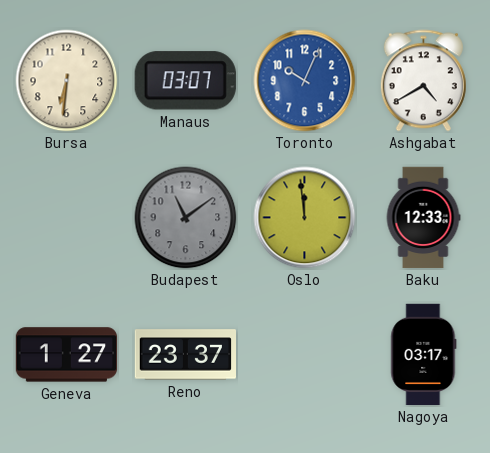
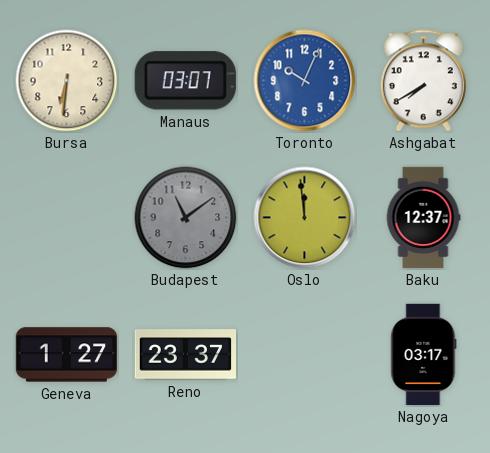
Ashgabat: 4:40 -> 7:40
Baku: 12:33 -> 12:37
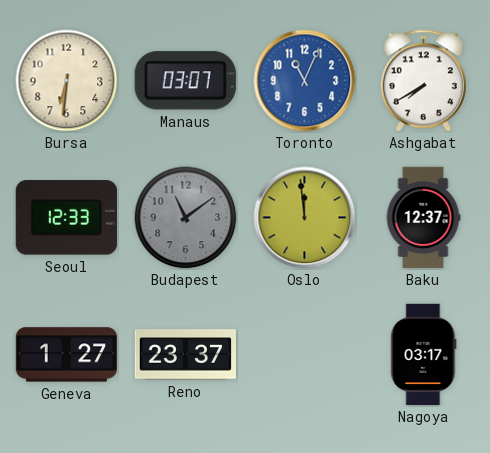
Toronto: 10:04 -> 11:04
Seoul: none -> 12:33
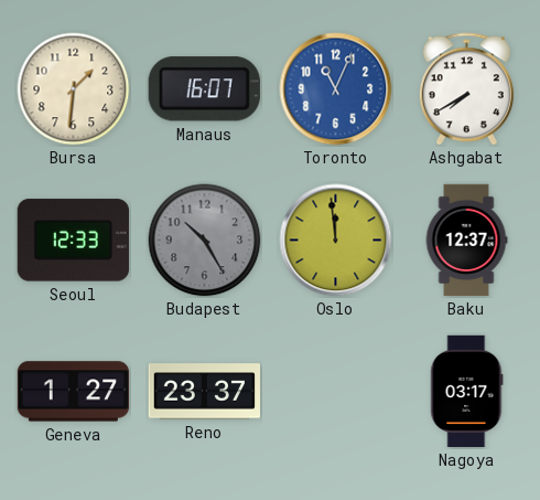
Bursa: 6:31 -> 1:31
Manaus: 03:07 -> 16:07
Budapest: 11:09 -> 10:25
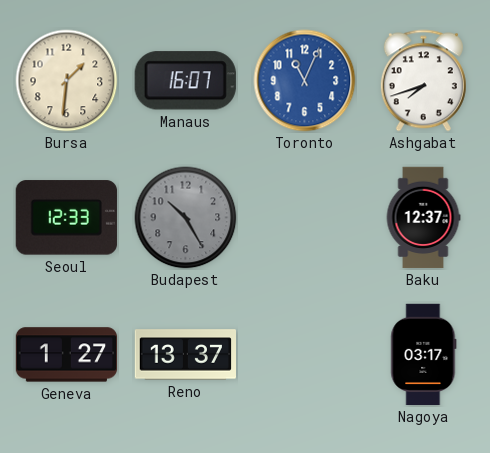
Ashgabat: 7:40 -> 7:42
Oslo: 11:59 -> none
Reno: 23:37 -> 13:37
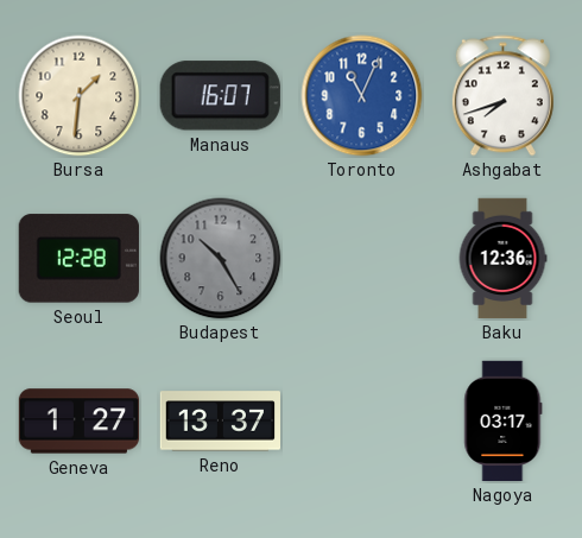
Seoul: 12:33 -> 12:28
Baku: 12:37 -> 12:36
